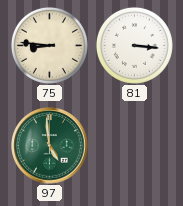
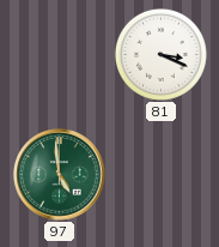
75: 8:46 -> none
81: 3:16 -> 3:19
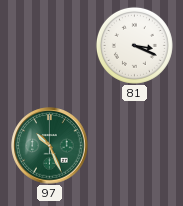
97: 4:59 -> 10:26
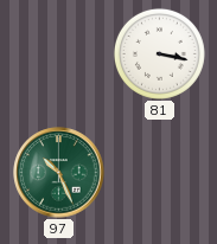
81: 3:19 -> 3:17
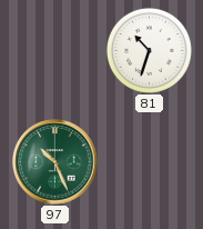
81: 3:17 -> 10:33
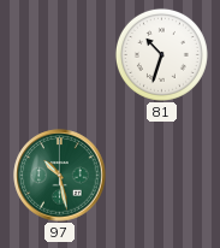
97: 10:26 -> 10:28
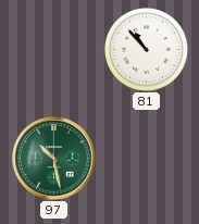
81: 10:33 -> 10:53
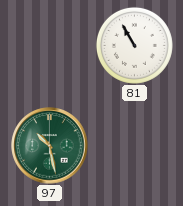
81: 10:53 -> 10:55
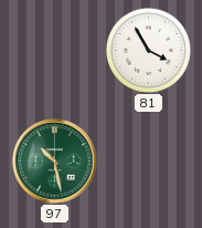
81: 10:55 -> 3:55
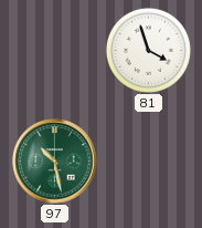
81: 3:55 -> 3:57
